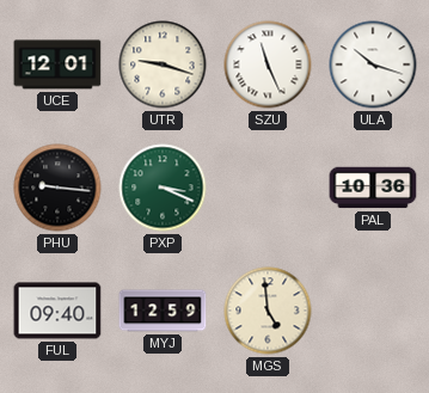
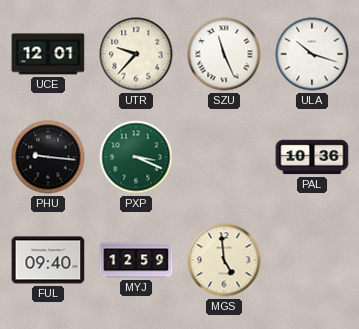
UTR: 9:18 -> 9:37
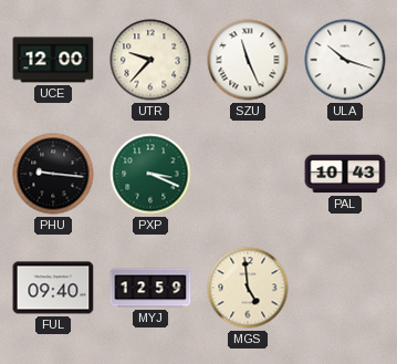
UCE: 12:01 -> 12:00
PAL: 10:36 -> 10:43
